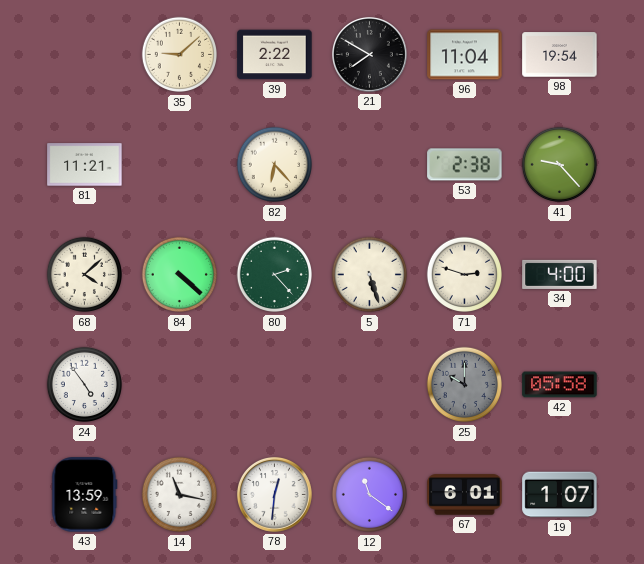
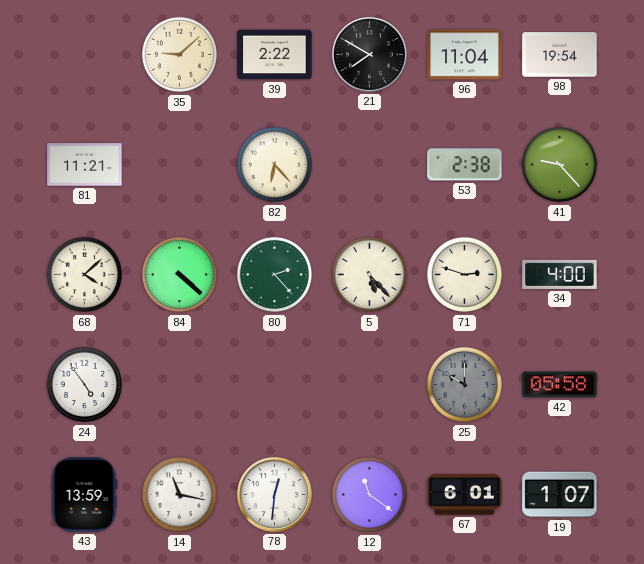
5: 5:27 -> 5:23
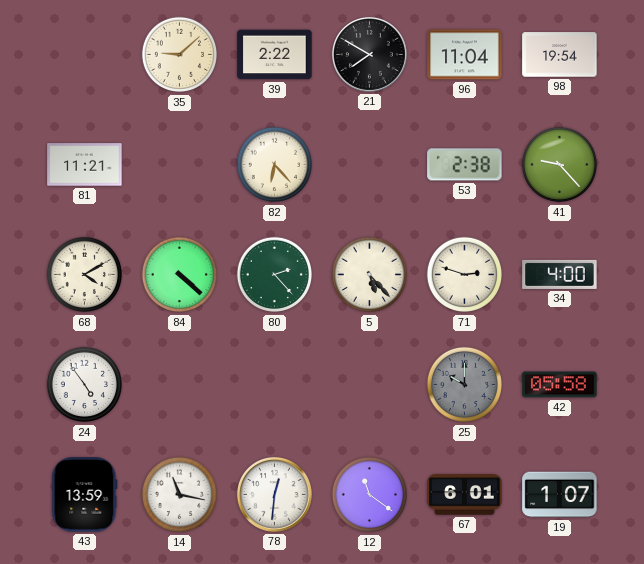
68: 4:08 -> 4:10
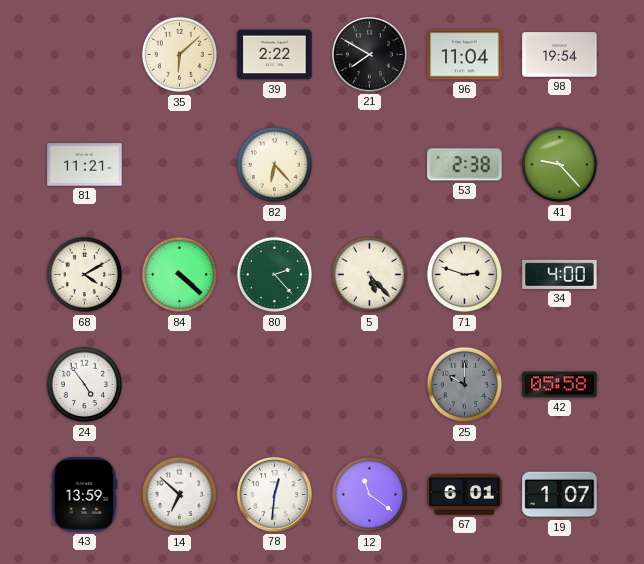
35: 9:08 -> 6:08
14: 11:17 -> 6:52
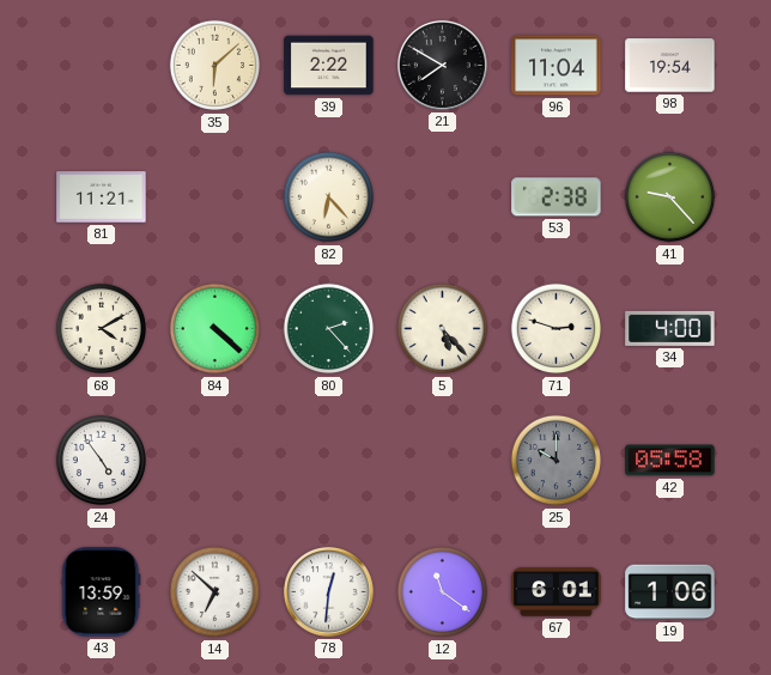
19: 1:07 -> 1:06
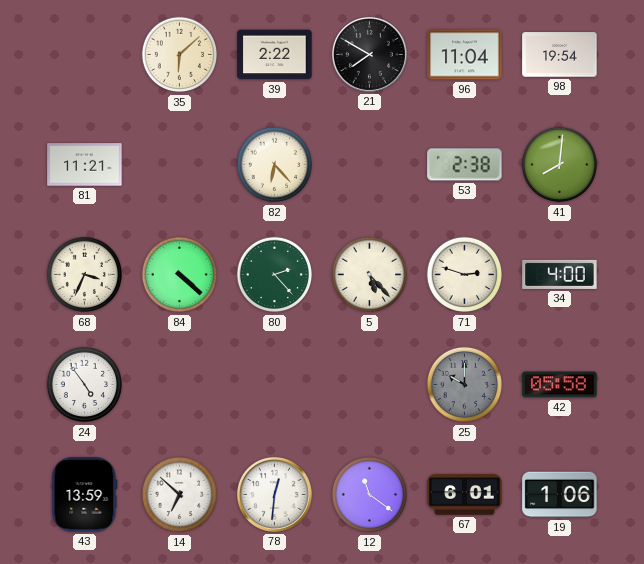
41: 9:23 -> 8:01
68: 4:10 -> 3:34
